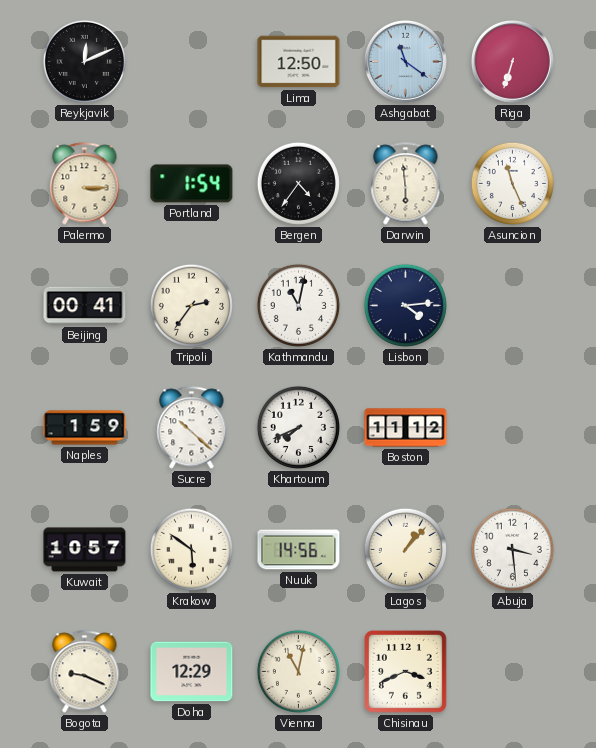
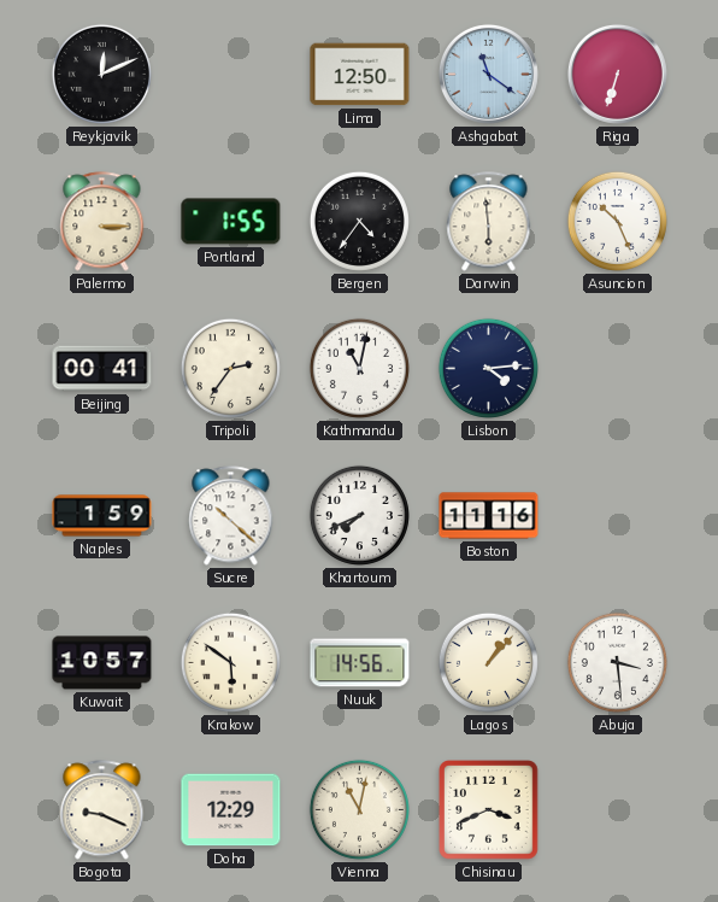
Portland: 1:54 -> 1:55
Asuncion: 11:26 -> 10:26
Boston: 11:12 -> 11:16
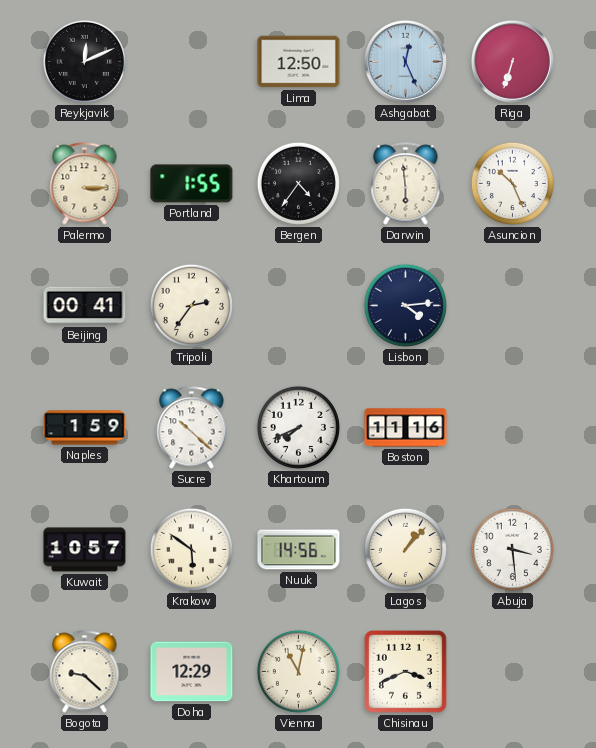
Ashgabat: 11:21 -> 12:26
Kathmandu: 11:02 -> none
Bogota: 9:19 -> 9:22
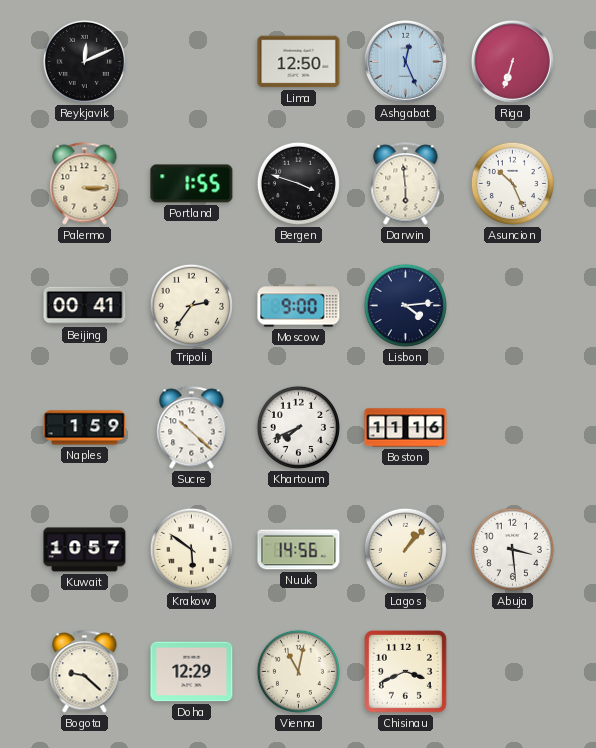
Bergen: 4:36 -> 3:48
Moscow: none -> 9:00
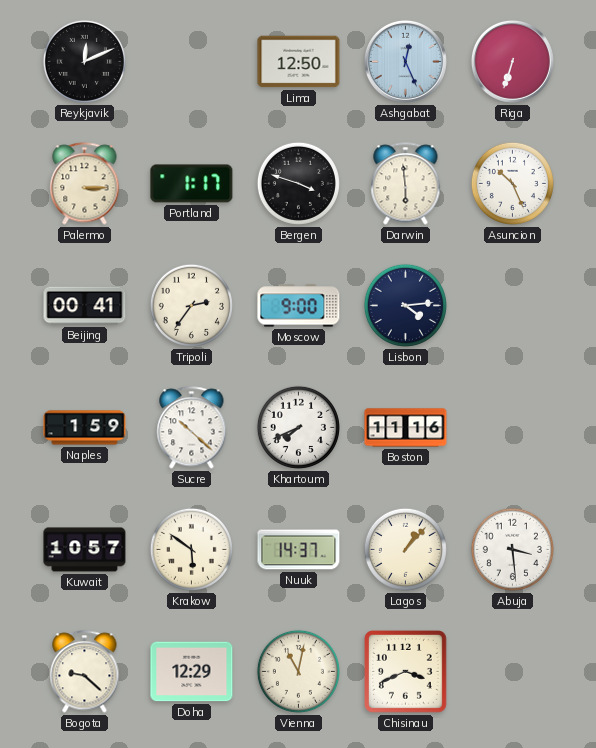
Portland: 1:55 -> 1:17
Nuuk: 14:56 -> 14:37
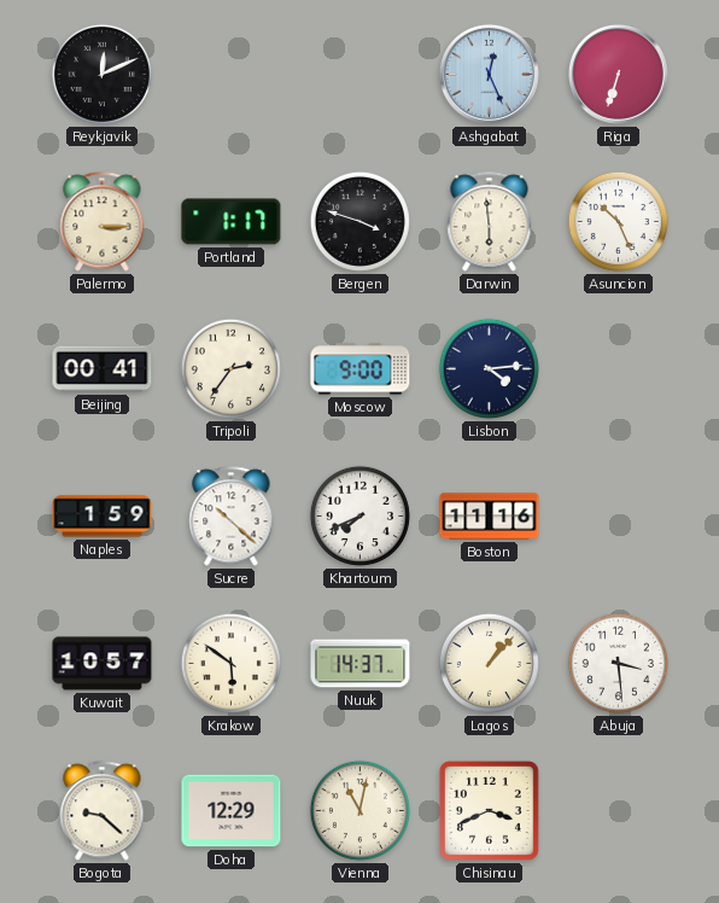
Lima: 12:50 -> none
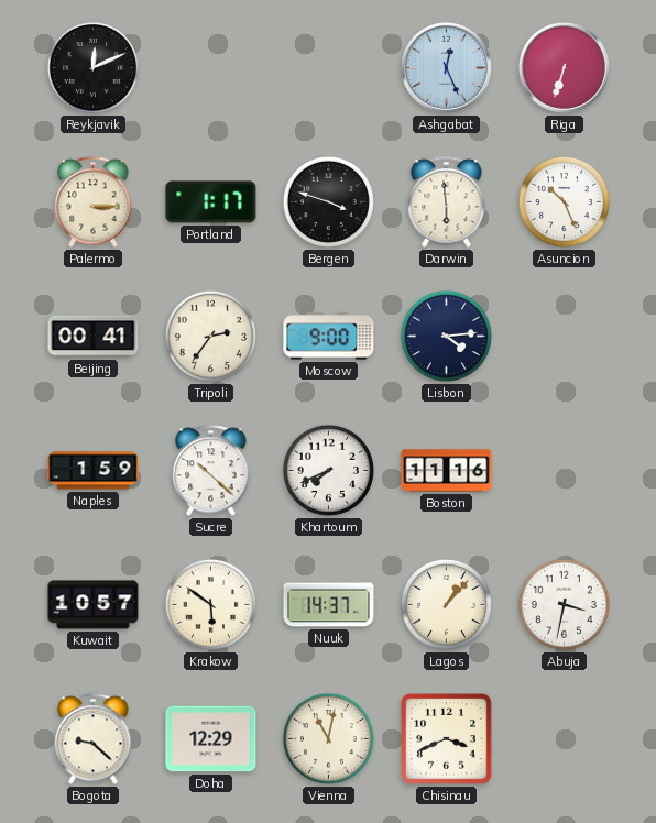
Abuja: 3:29 -> 3:32
